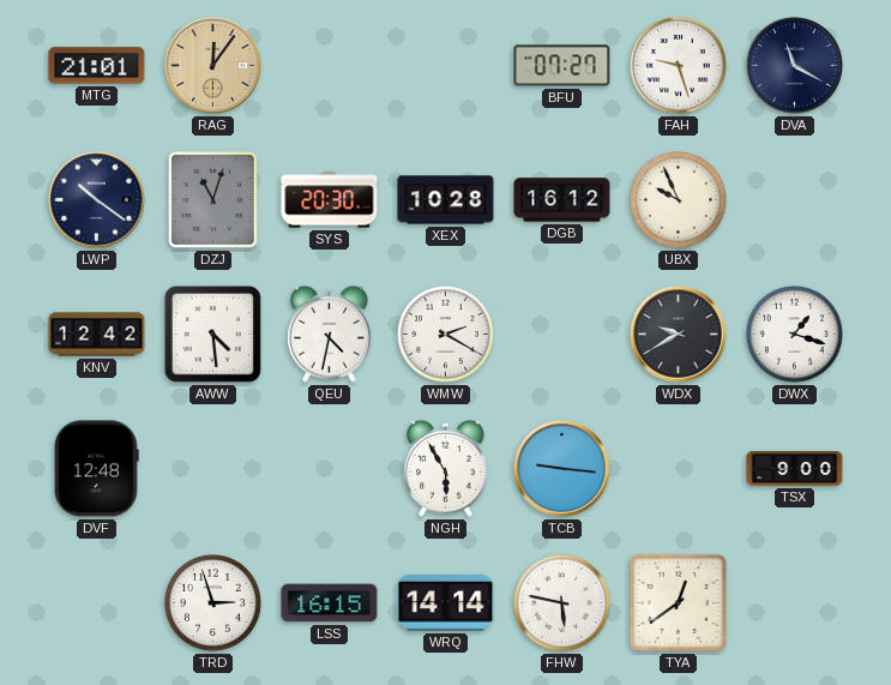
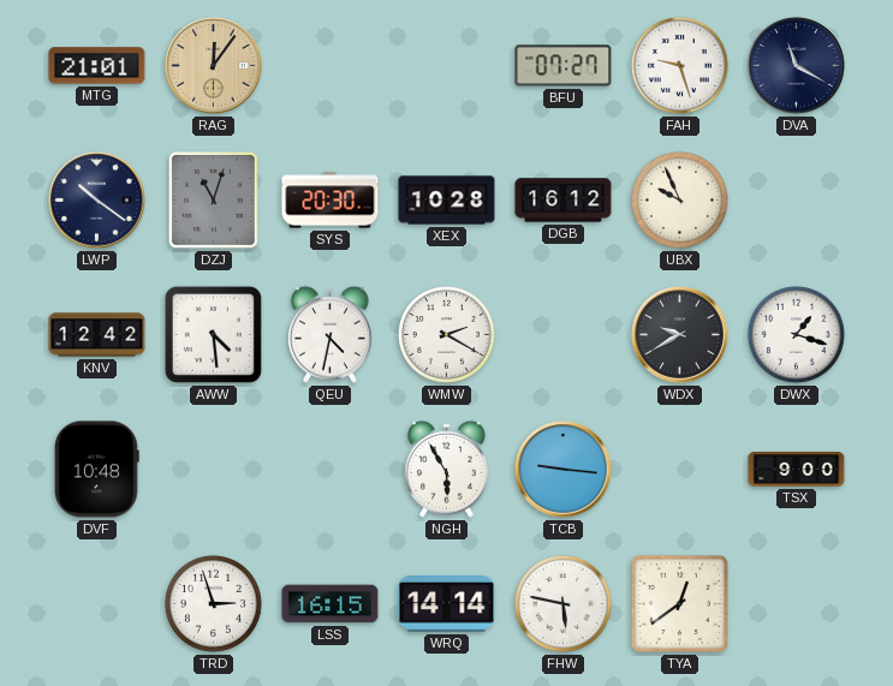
DVF: 12:48 -> 10:48
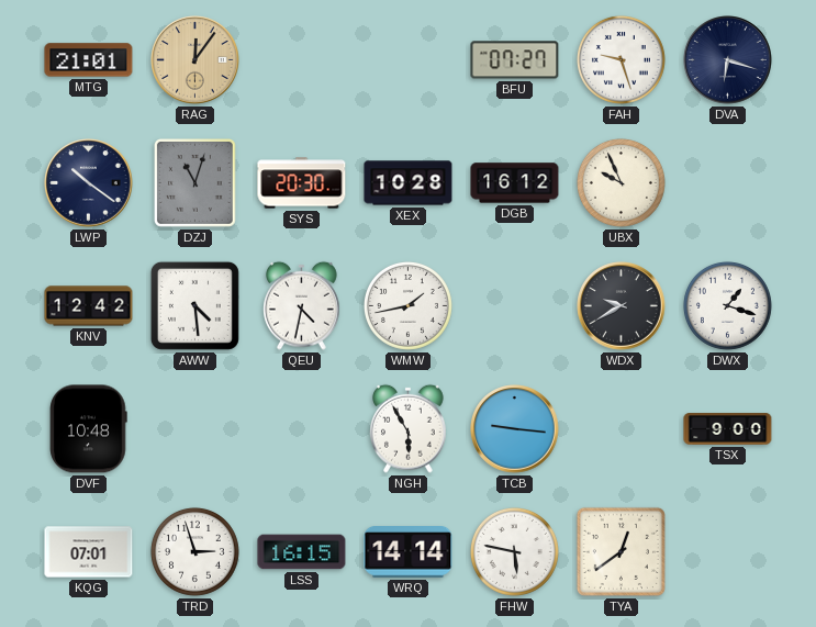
DVA: 11:20 -> 6:18
WMW: 2:20 -> 1:43
KQG: none -> 07:01
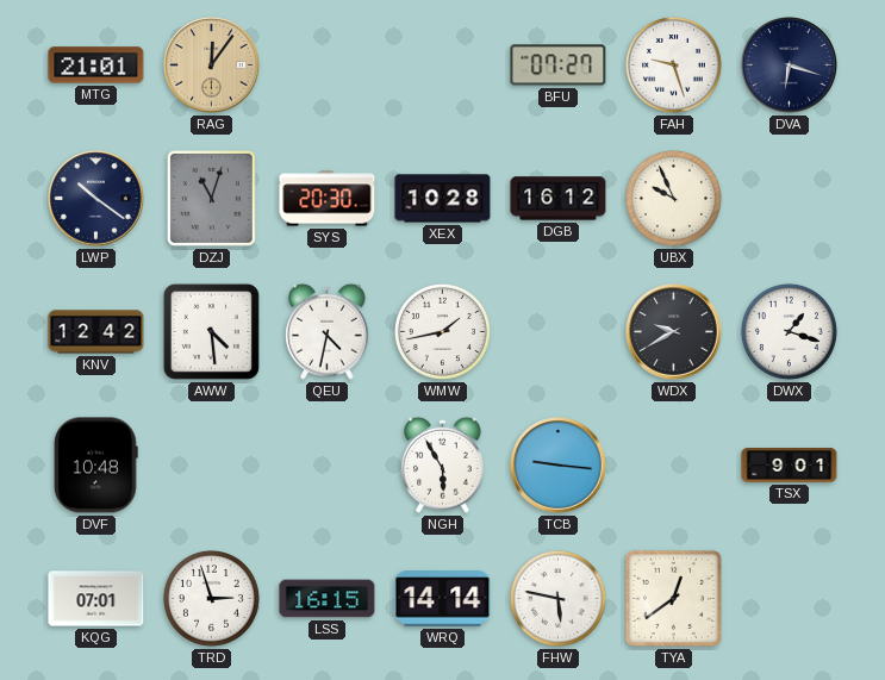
TSX: 9:00 -> 9:01
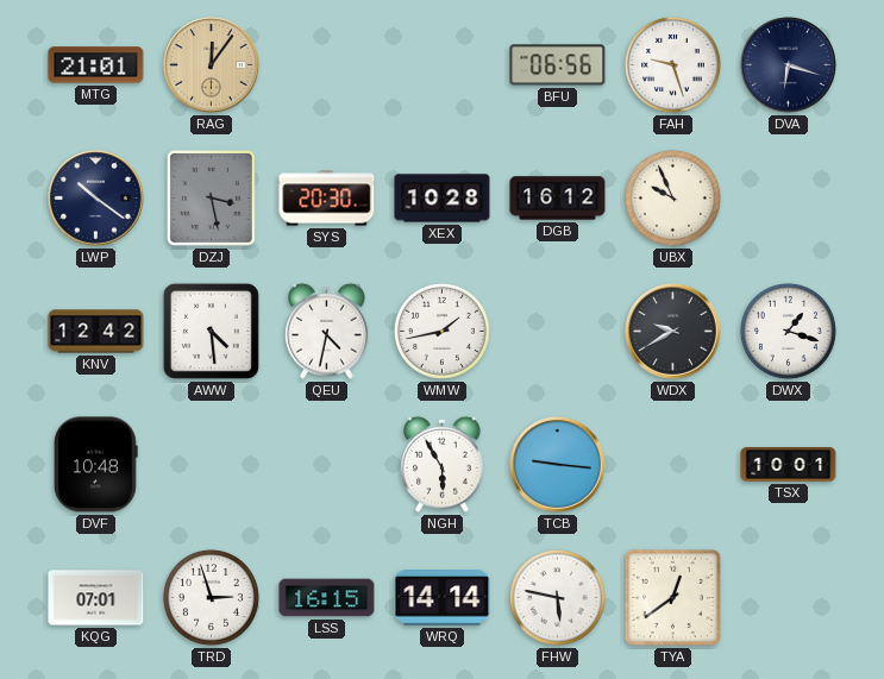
BFU: 07:27 -> 06:56
DZJ: 11:03 -> 3:28
TSX: 9:01 -> 10:01
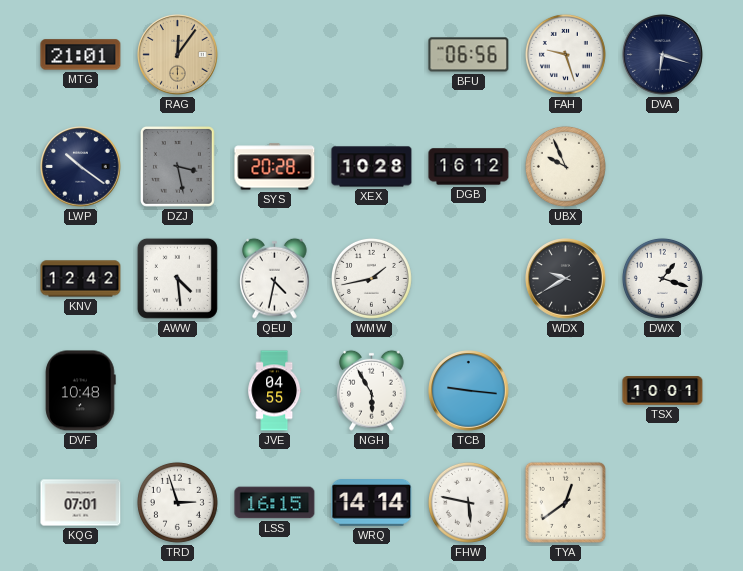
SYS: 20:30 -> 20:28
JVE: none -> 04:55
